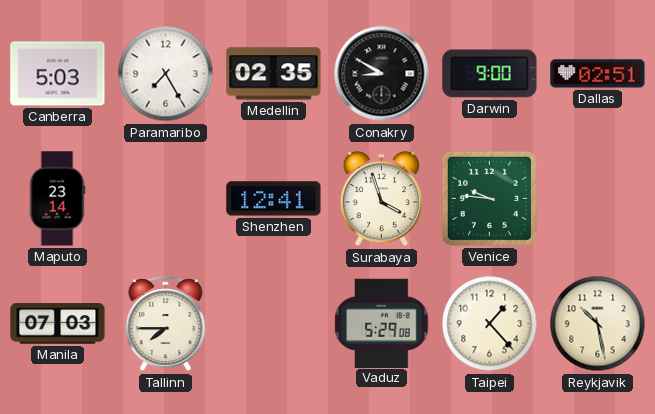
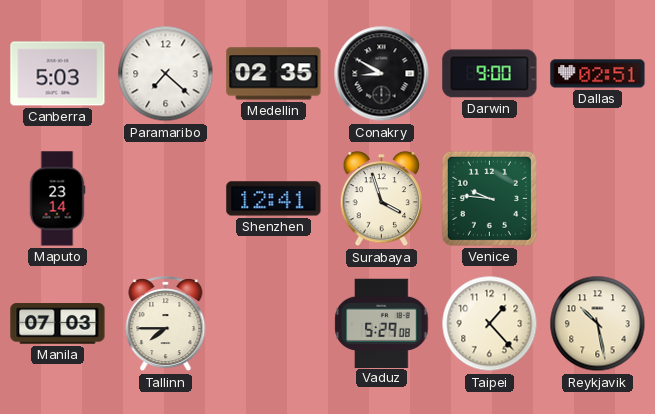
Paramaribo: 7:25 -> 7:22
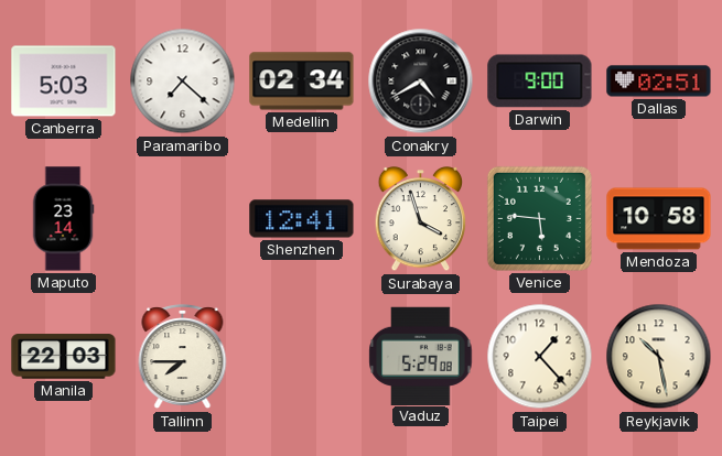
Medellin: 02:35 -> 02:34
Conakry: 8:50 -> 4:40
Venice: 9:46 -> 5:46
Mendoza: none -> 10:58
Manila: 07:03 -> 22:03
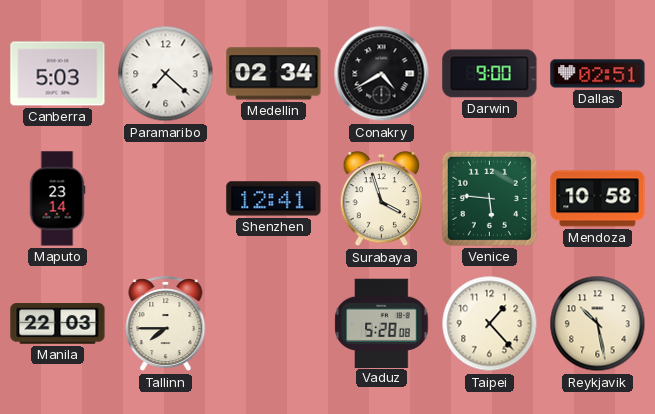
Vaduz: 5:29 -> 5:28
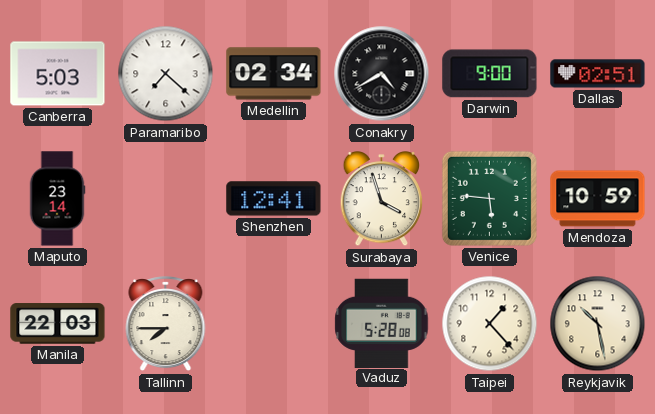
Mendoza: 10:58 -> 10:59
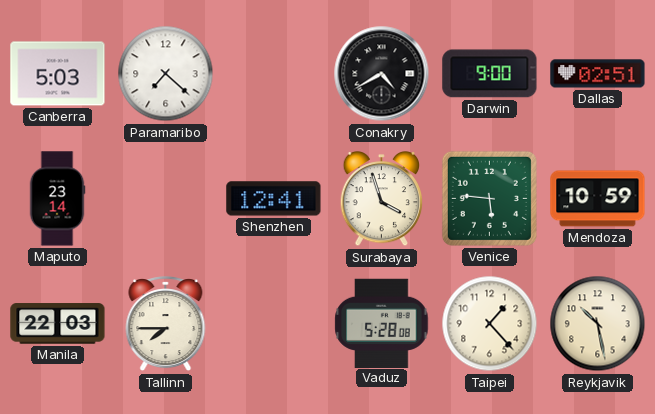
Medellin: 02:34 -> none
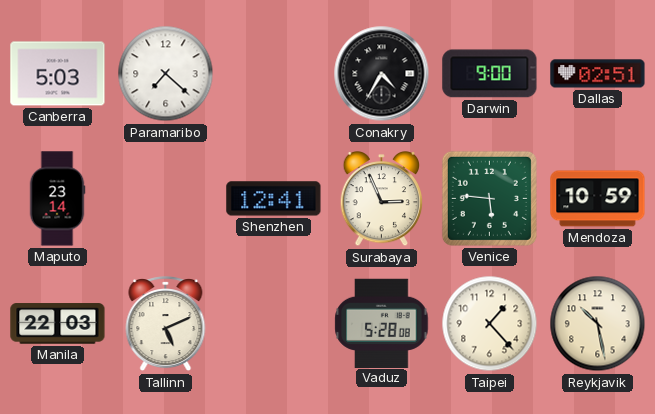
Conakry: 4:40 -> 4:35
Surabaya: 3:57 -> 2:56
Tallinn: 7:45 -> 5:11
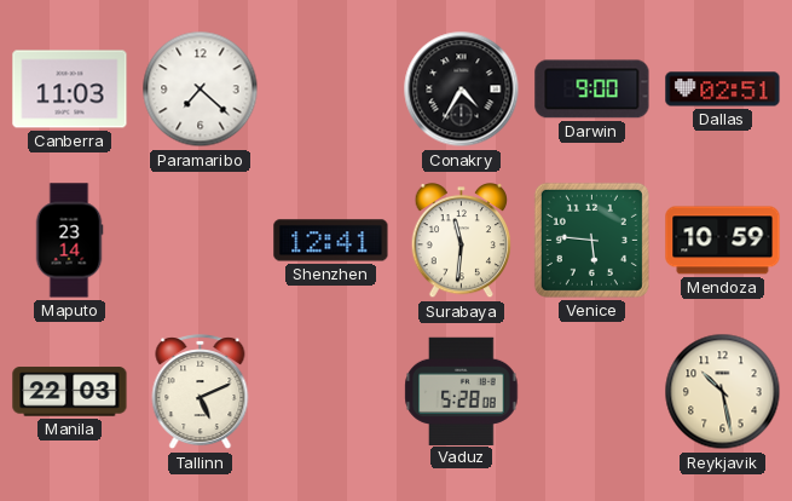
Canberra: 5:03 -> 11:03
Surabaya: 2:56 -> 11:31
Taipei: 1:23 -> none
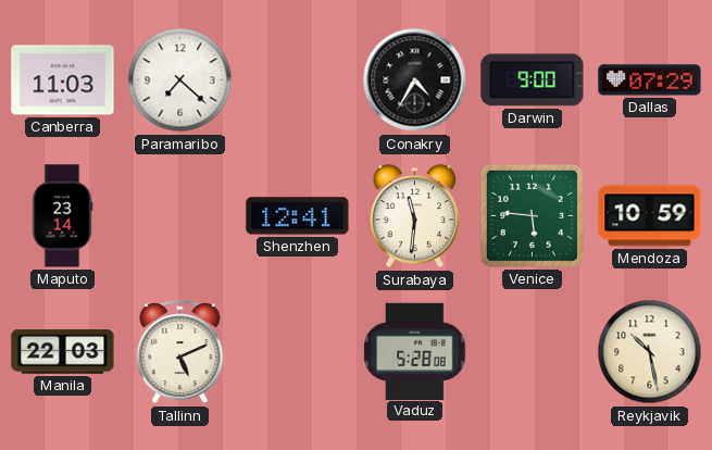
Dallas: 02:51 -> 07:29
